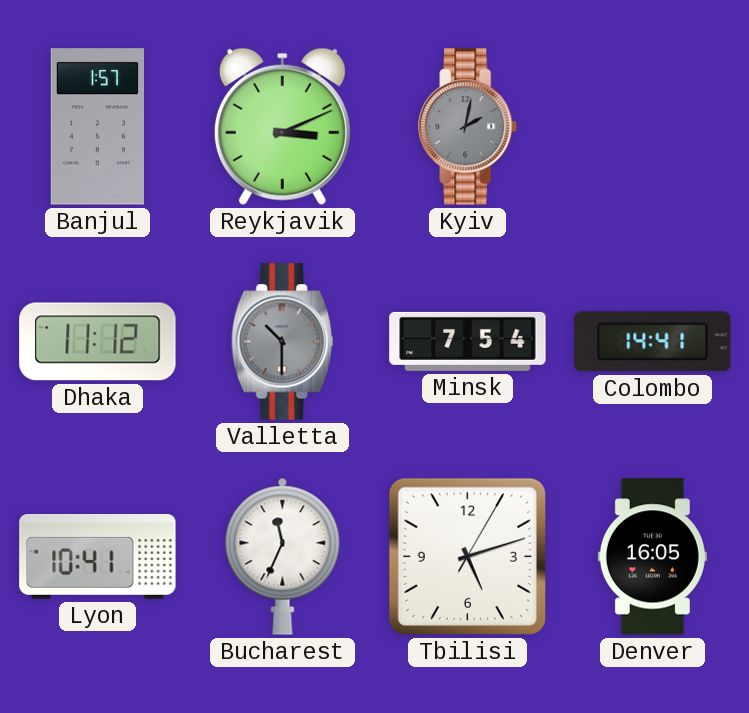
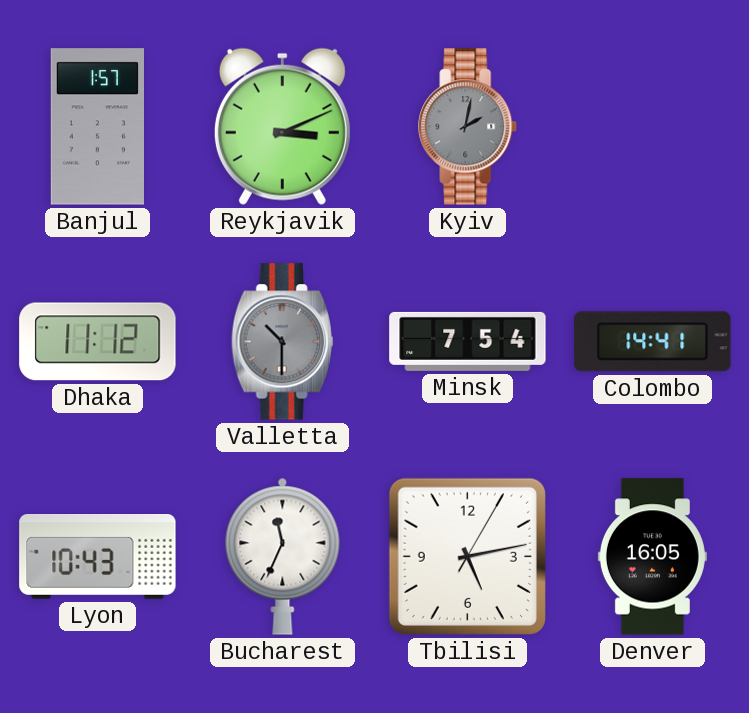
Lyon: 10:41 -> 10:43
Tbilisi: 5:12 -> 5:13
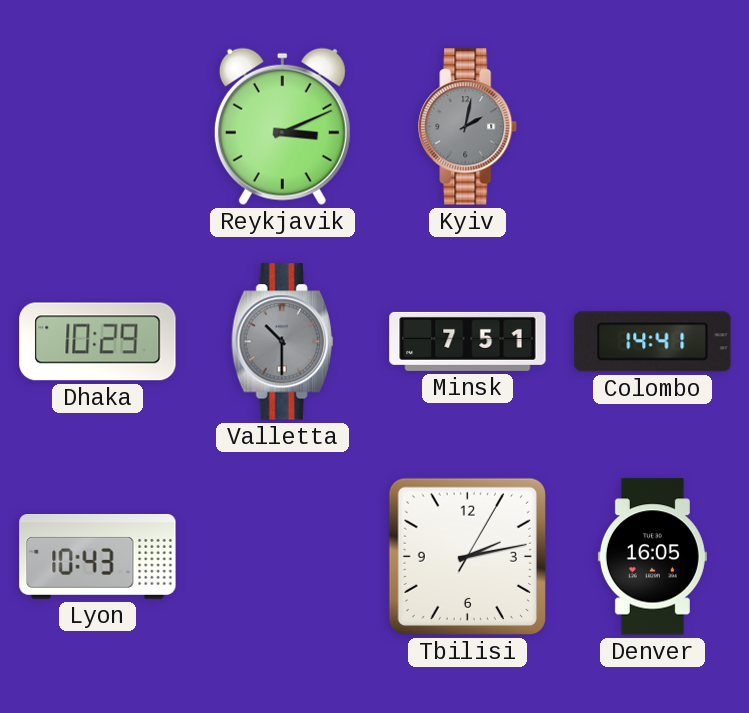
Banjul: 1:57 -> none
Dhaka: 11:12 -> 10:29
Minsk: 7:54 -> 7:51
Bucharest: 11:34 -> none
Tbilisi: 5:13 -> 2:13
